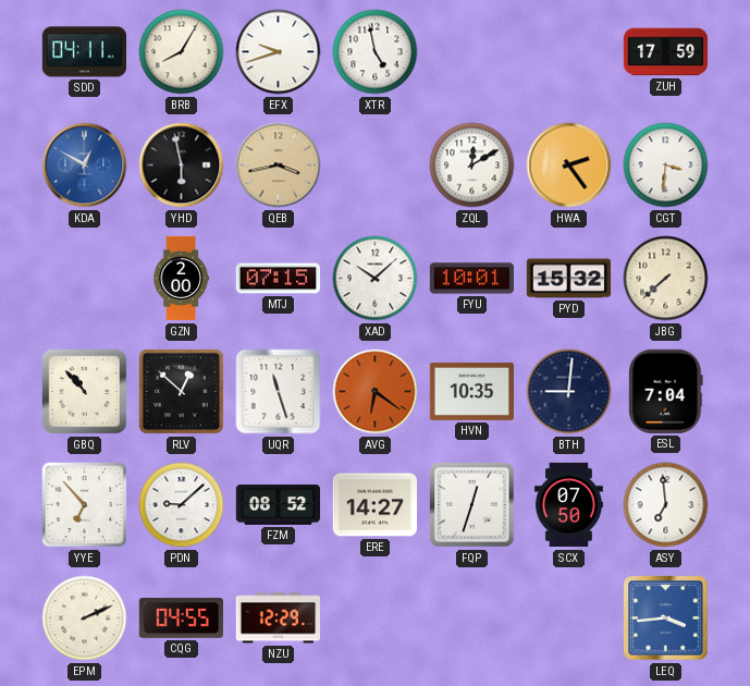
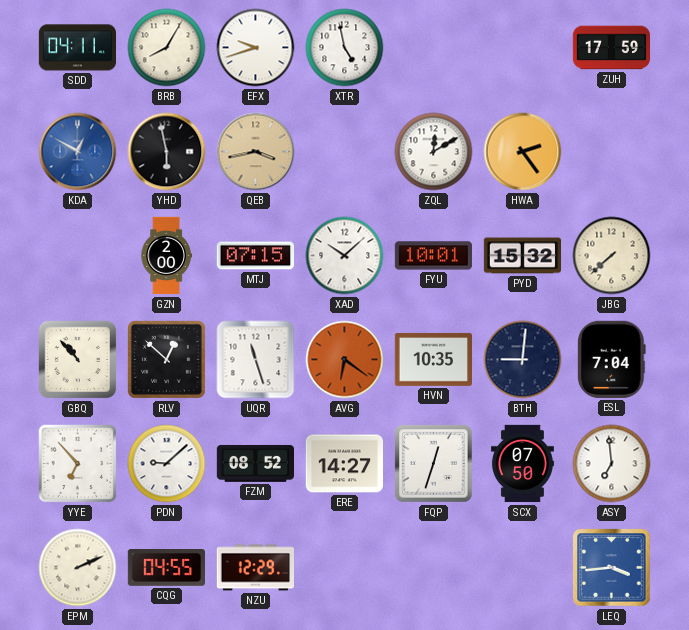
CGT: 3:31 -> none
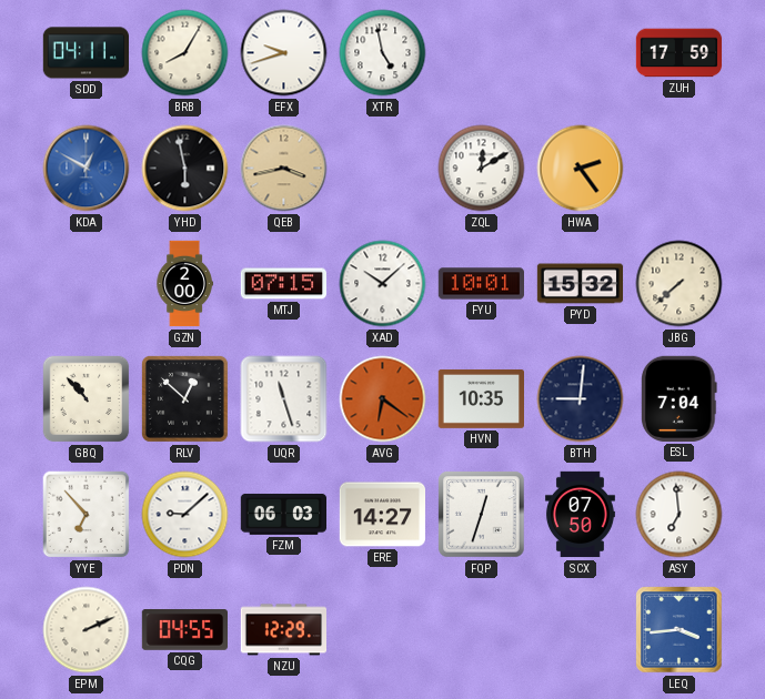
FZM: 08:52 -> 06:03
